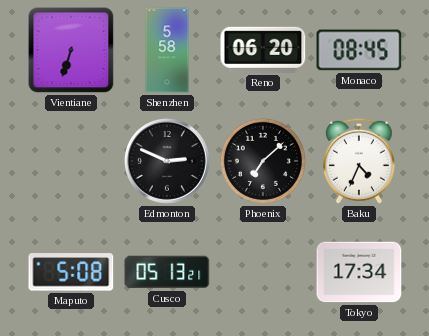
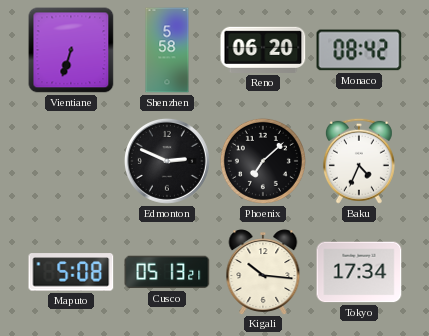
Monaco: 08:45 -> 08:42
Kigali: none -> 10:16
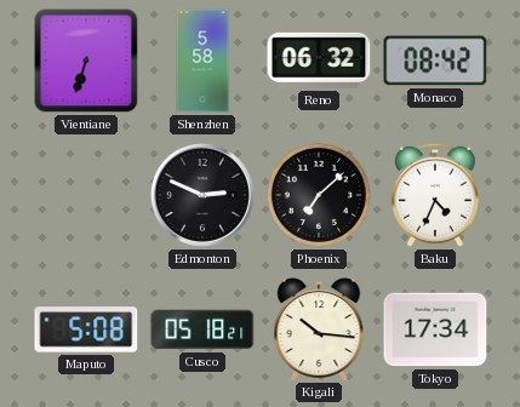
Reno: 06:20 -> 06:32
Cusco: 05:13 -> 05:18
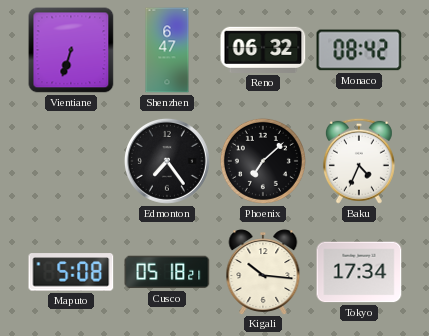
Shenzhen: 5:58 -> 6:47
Edmonton: 2:49 -> 7:24
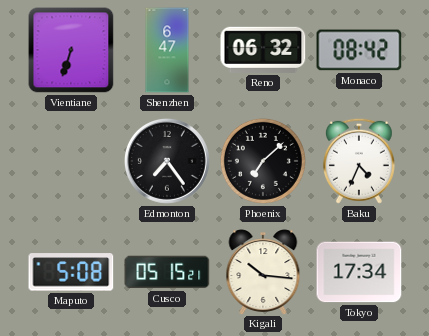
Cusco: 05:18 -> 05:15
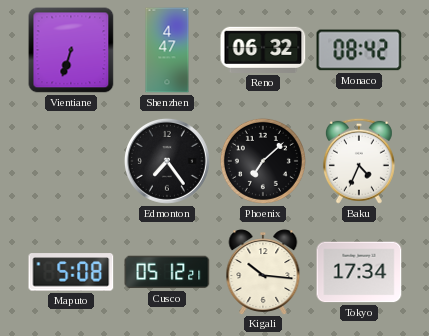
Shenzhen: 6:47 -> 4:47
Cusco: 05:15 -> 05:12
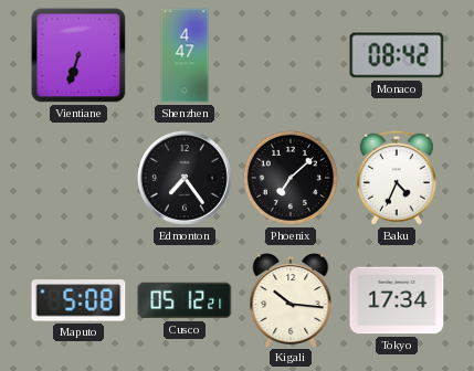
Reno: 06:32 -> none
